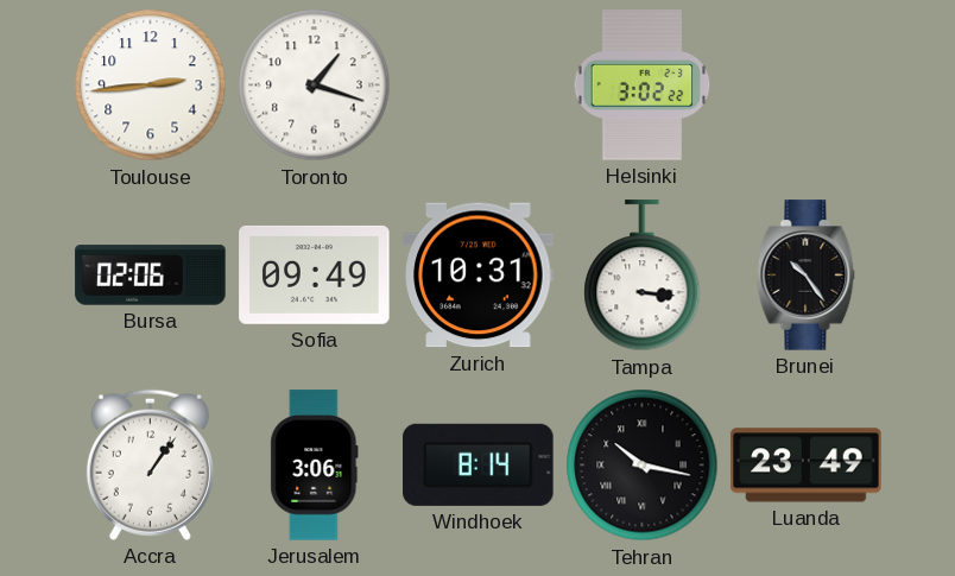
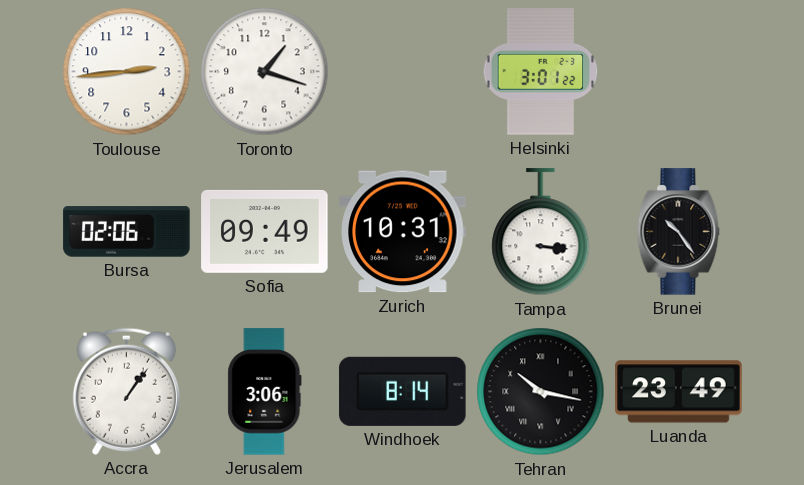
Helsinki: 3:02 -> 3:01
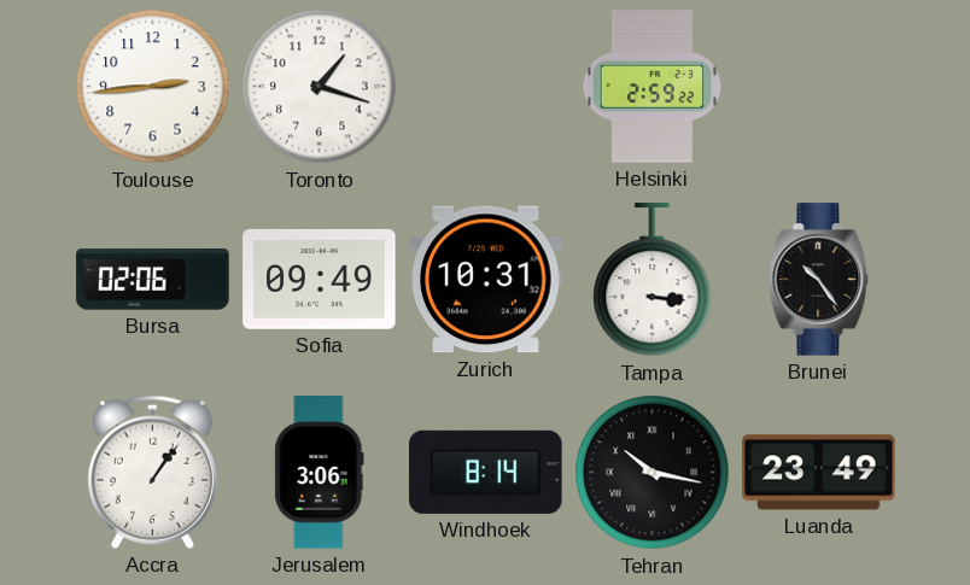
Helsinki: 3:01 -> 2:59
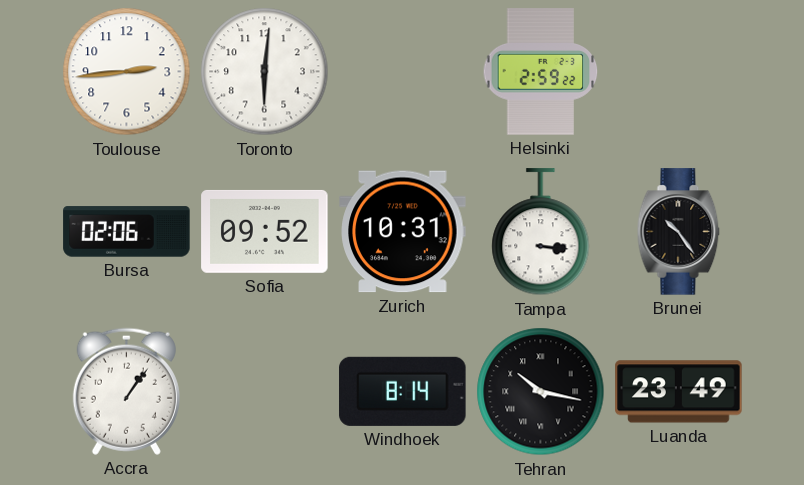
Toronto: 1:18 -> 6:01
Sofia: 09:49 -> 09:52
Jerusalem: 3:06 -> none
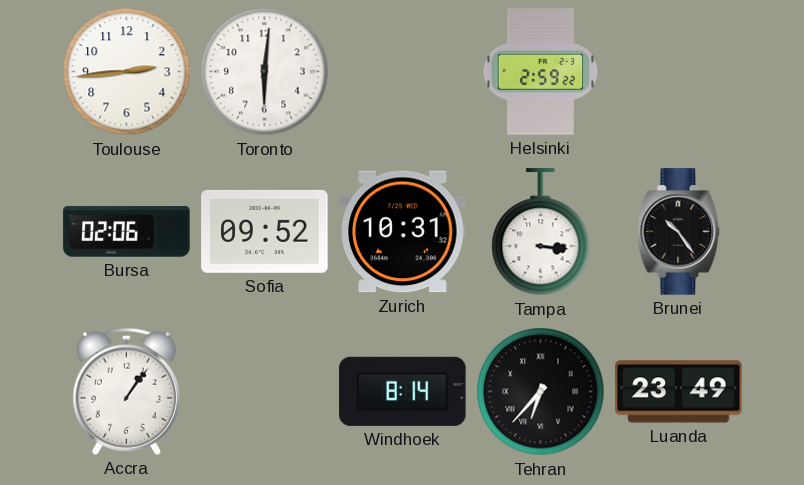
Tehran: 10:17 -> 6:37
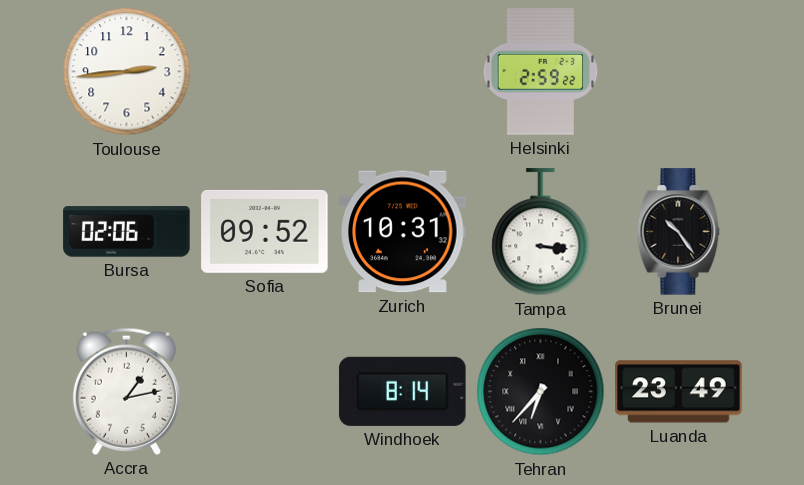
Toronto: 6:01 -> none
Accra: 1:06 -> 1:13
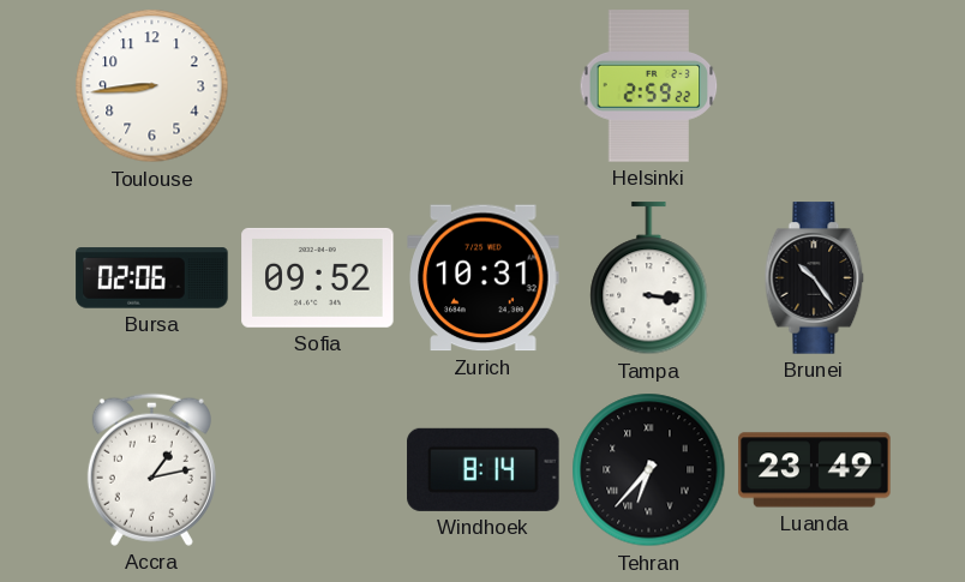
Toulouse: 2:44 -> 8:44
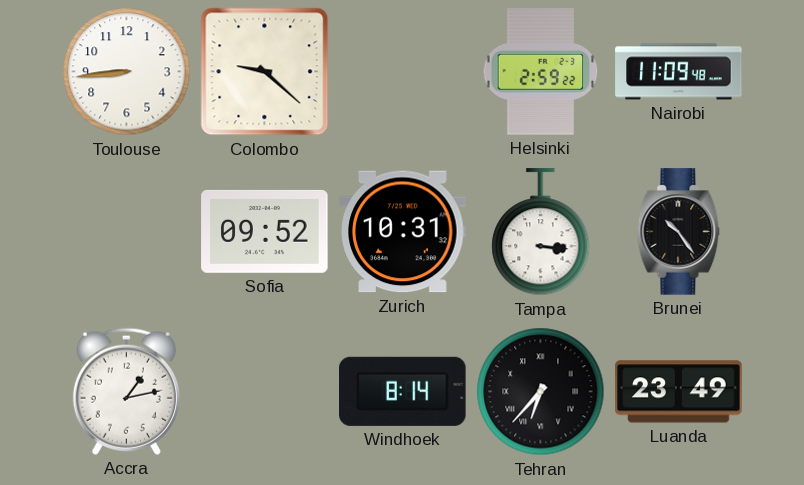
Colombo: none -> 9:22
Nairobi: none -> 11:09
Bursa: 02:06 -> none
